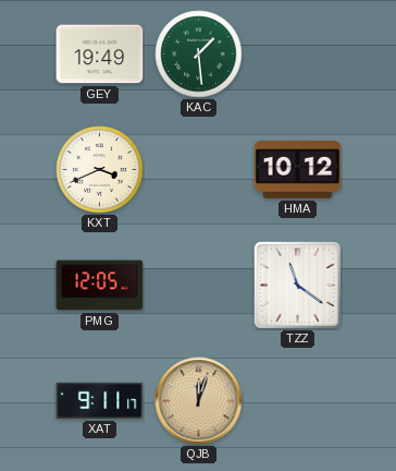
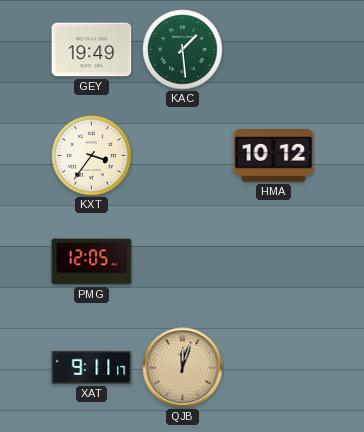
KXT: 3:41 -> 3:36
TZZ: 11:21 -> none
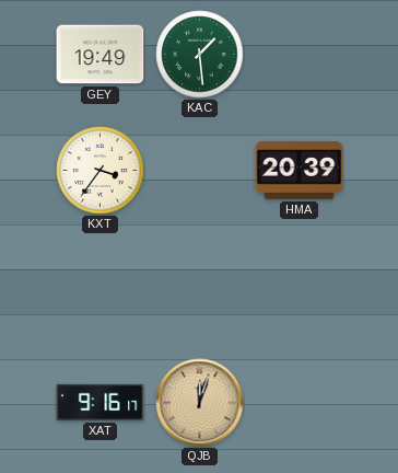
HMA: 10:12 -> 20:39
PMG: 12:05 -> none
XAT: 9:11 -> 9:16
